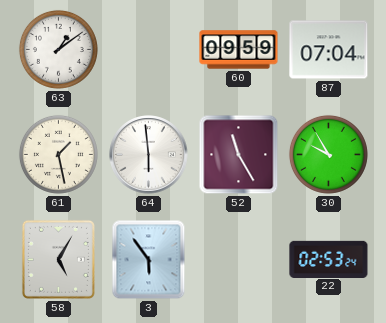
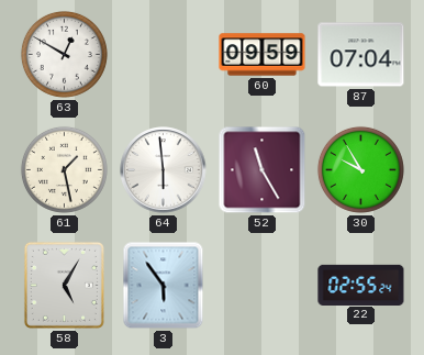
63: 1:09 -> 12:50
22: 02:53 -> 02:55
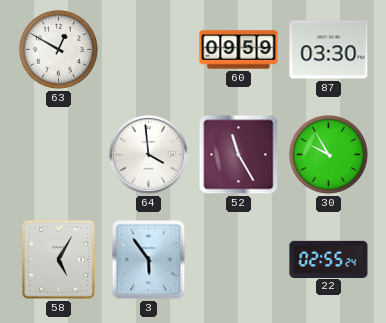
87: 07:04 -> 03:30
61: 1:28 -> none
64: 5:59 -> 3:59
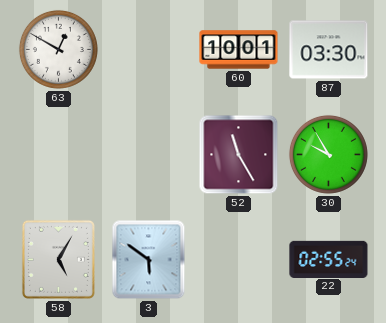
60: 09:59 -> 10:01
64: 3:59 -> none
3: 5:54 -> 5:51
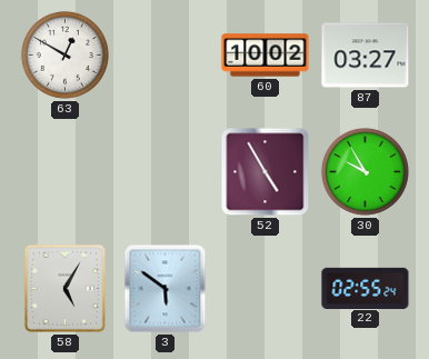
60: 10:01 -> 10:02
87: 03:30 -> 03:27
52: 11:25 -> 4:55
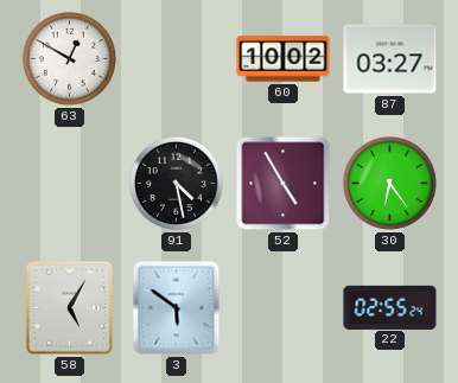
91: none -> 4:28
30: 9:55 -> 6:24
